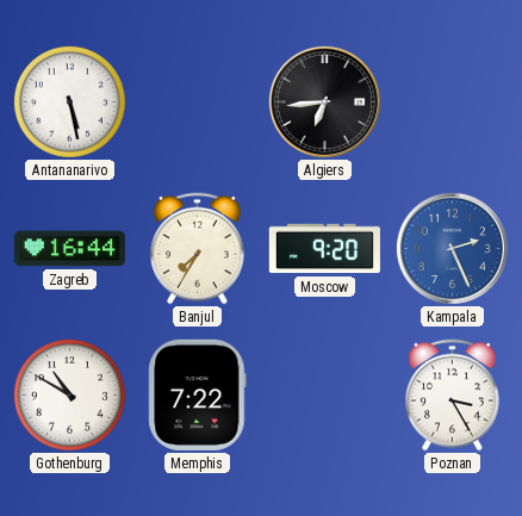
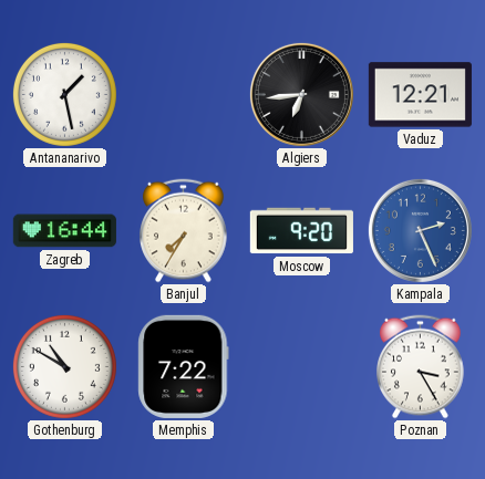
Antananarivo: 5:28 -> 1:28
Vaduz: none -> 12:21
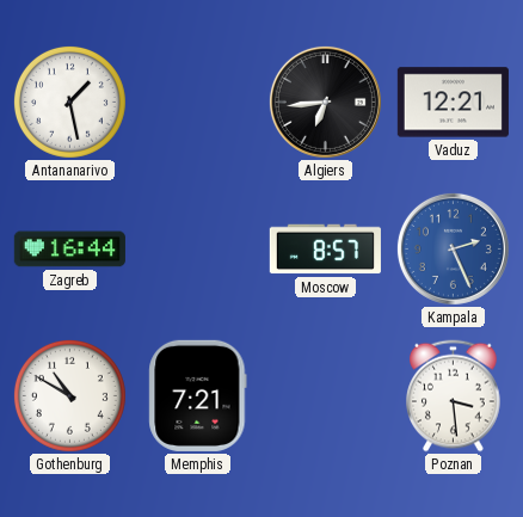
Banjul: 7:35 -> none
Moscow: 9:20 -> 8:57
Memphis: 7:22 -> 7:21
Poznan: 3:25 -> 3:29
